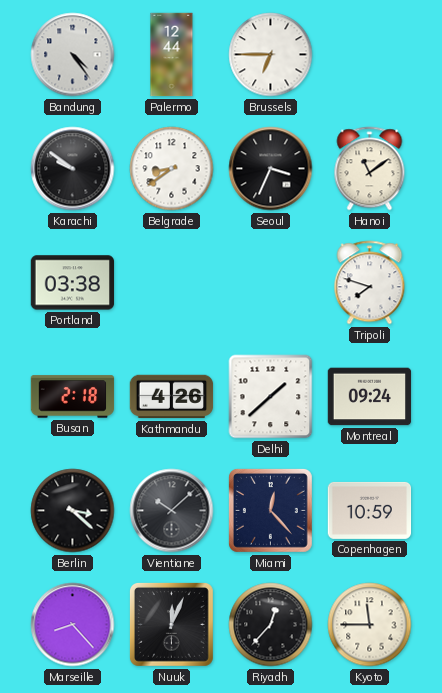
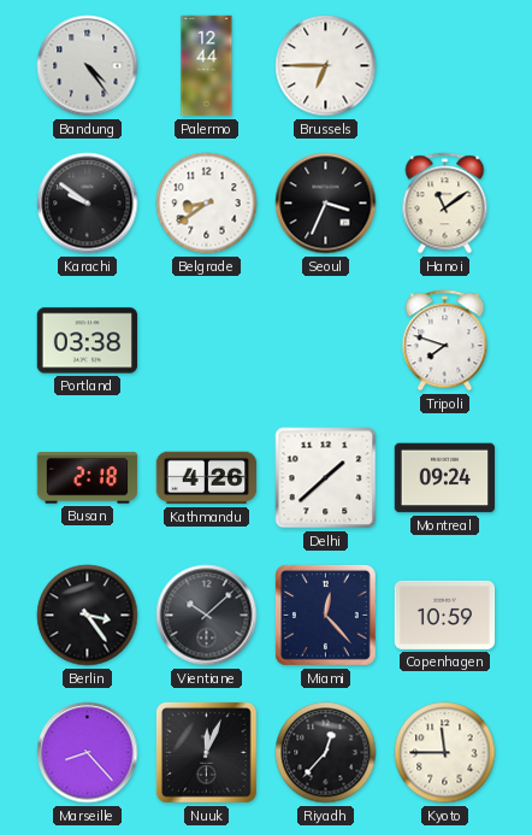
Berlin: 3:22 -> 3:24
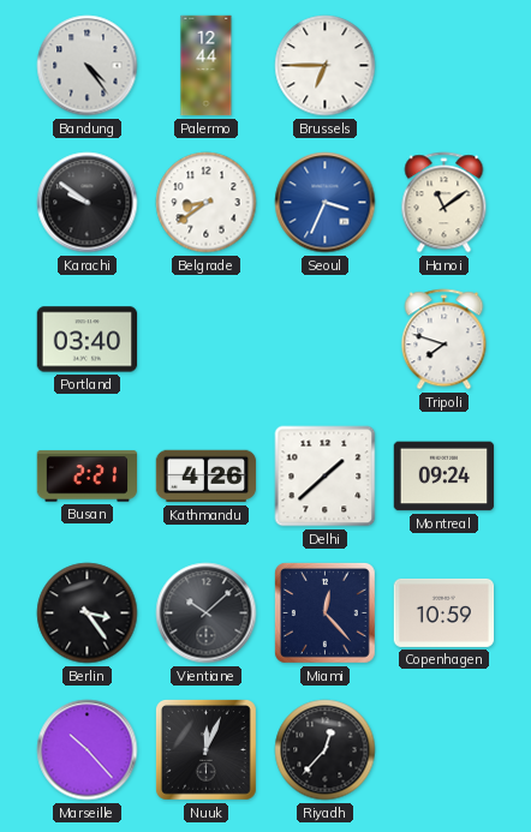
Seoul dial: black -> blue
Portland: 03:38 -> 03:40
Busan: 2:18 -> 2:21
Marseille: 8:23 -> 10:23
Kyoto: 11:45 -> none
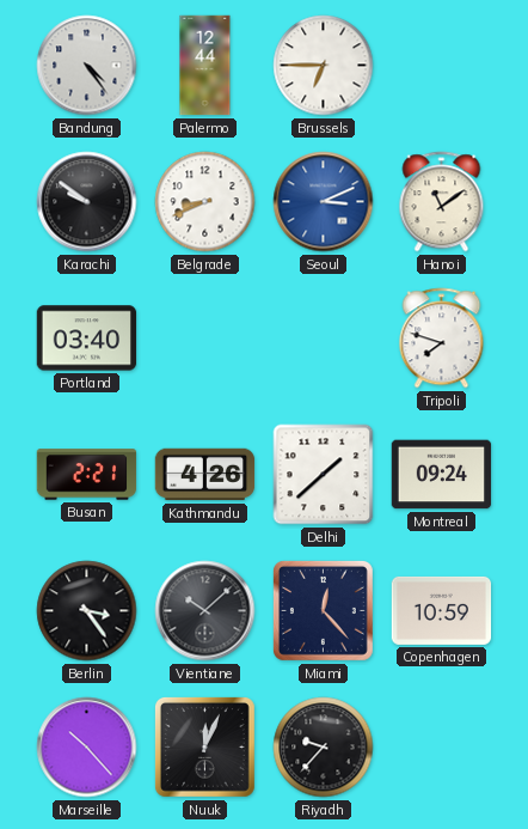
Belgrade: 8:39 -> 8:41
Seoul: 3:34 -> 3:11
Riyadh: 12:37 -> 9:37
